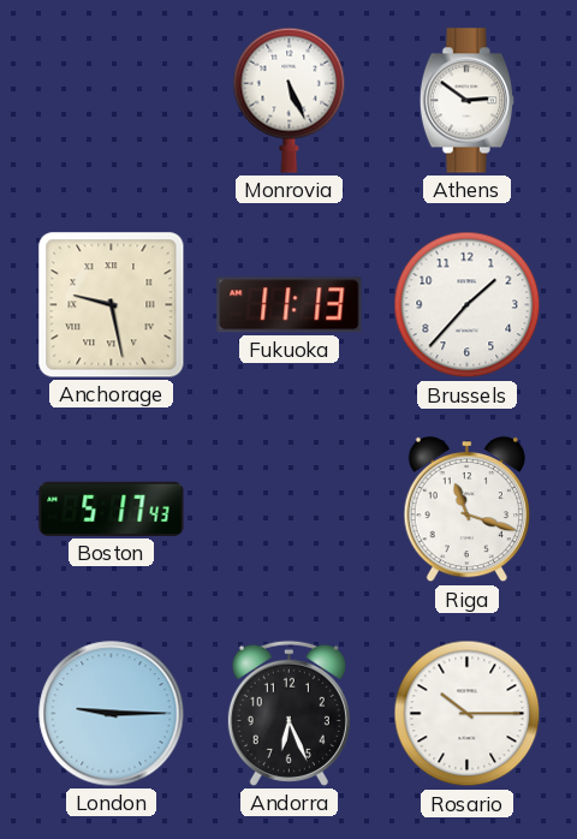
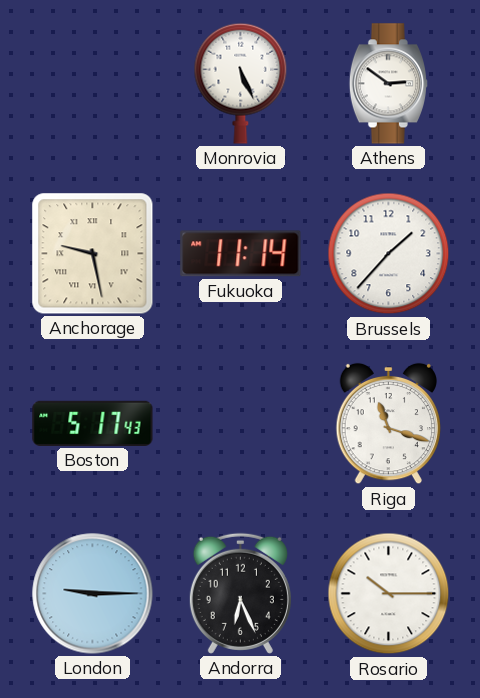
Fukuoka: 11:13 -> 11:14
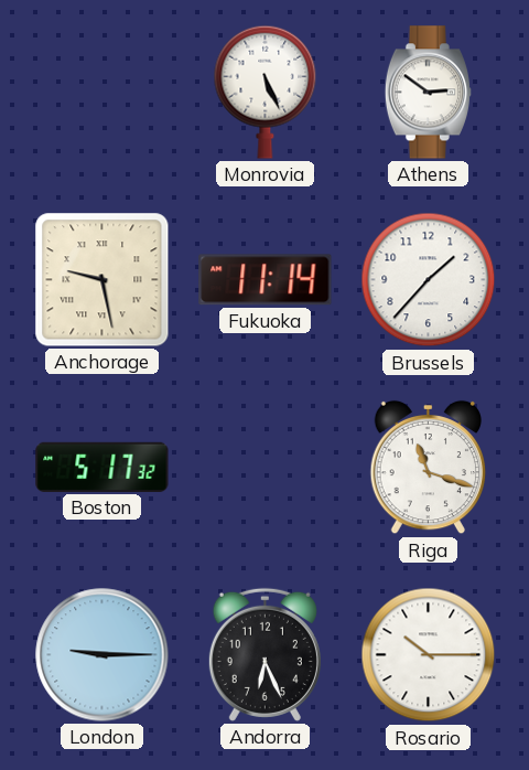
Boston: 5:17:43 -> 5:17:32
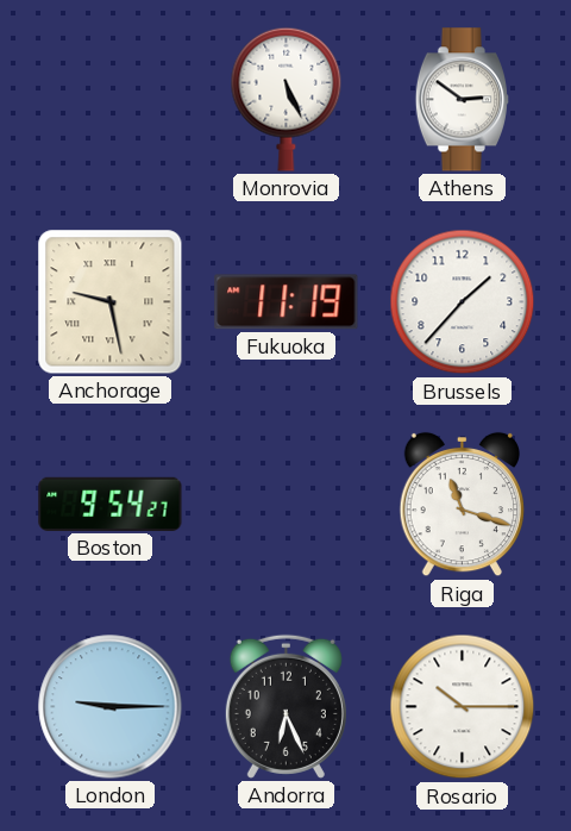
Fukuoka: 11:14 -> 11:19
Boston: 5:17 -> 9:54
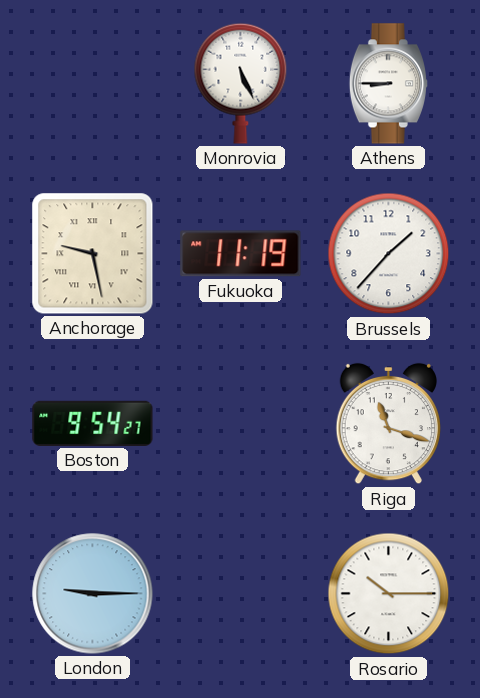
Athens: 2:51 -> 8:45
Andorra: 6:26 -> none
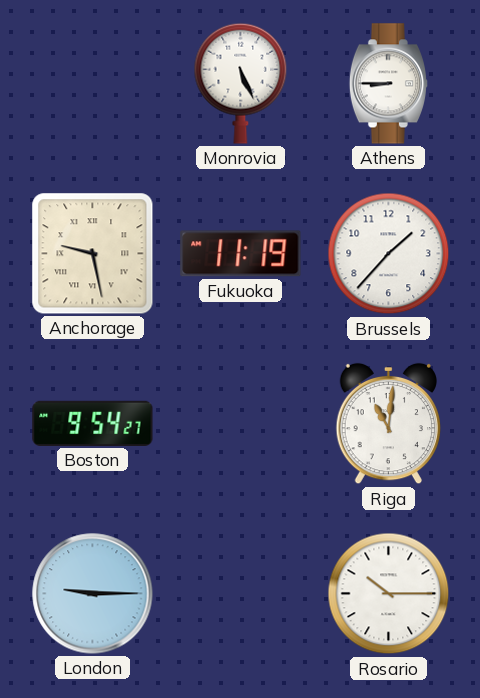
Riga: 11:18 -> 11:01
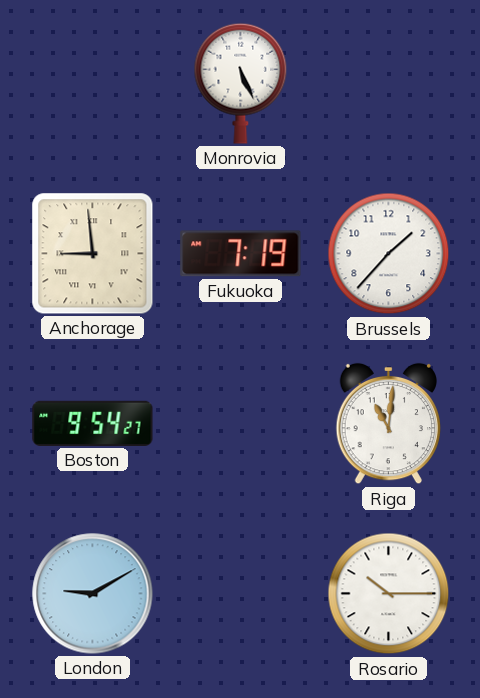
Athens: 8:45 -> none
Anchorage: 9:28 -> 8:59
Fukuoka: 11:19 -> 7:19
London: 9:15 -> 9:10
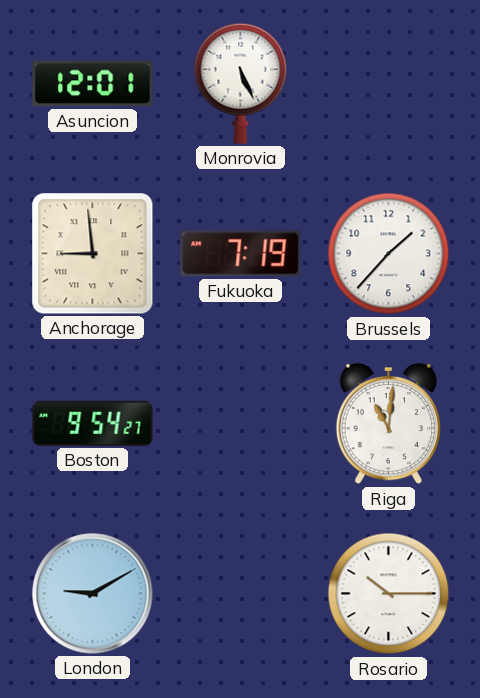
Asuncion: none -> 12:01
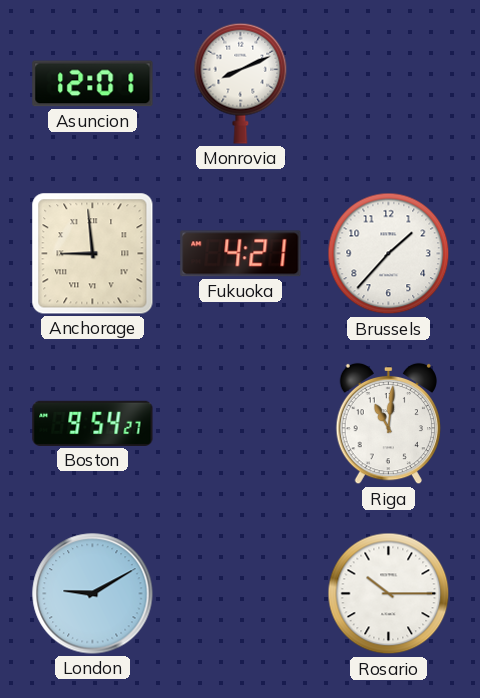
Monrovia: 5:26 -> 8:11
Fukuoka: 7:19 -> 4:21
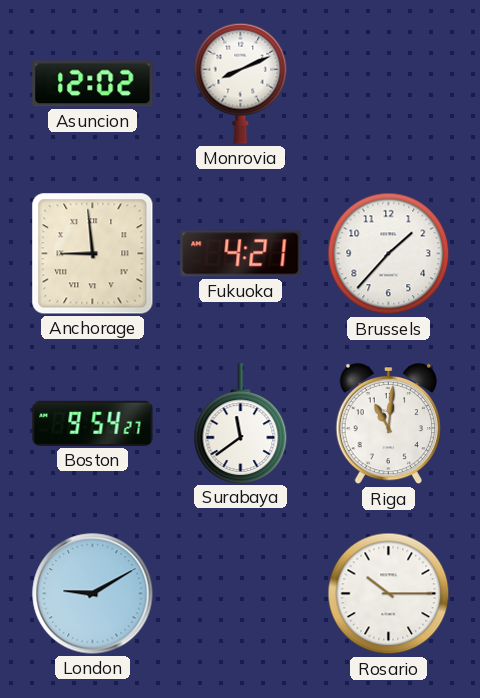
Asuncion: 12:01 -> 12:02
Surabaya: none -> 11:39
